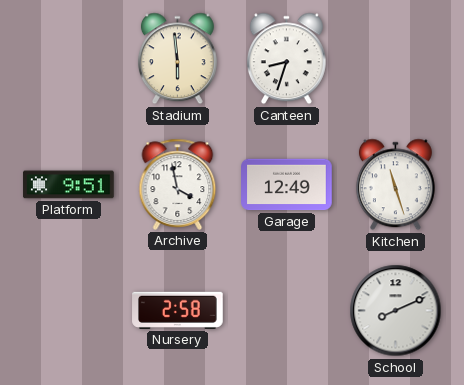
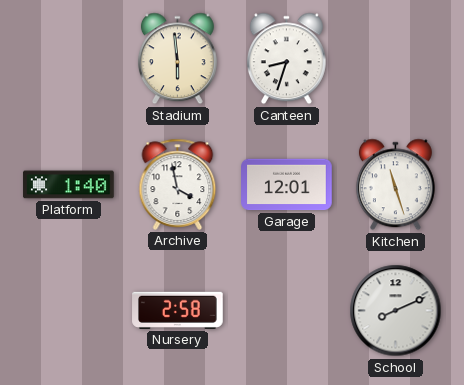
Platform: 9:51 -> 1:40
Garage: 12:49 -> 12:01
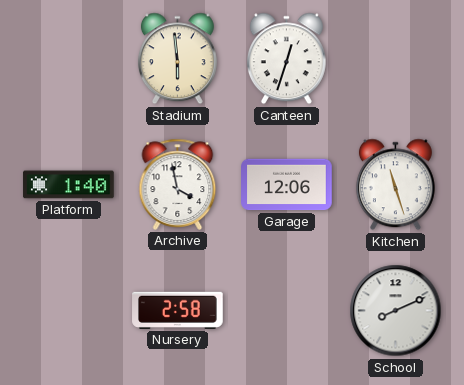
Canteen: 8:33 -> 12:33
Garage: 12:01 -> 12:06
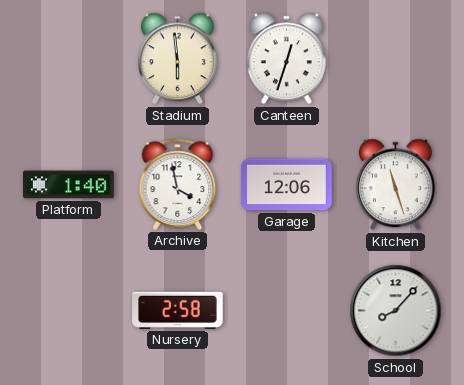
School: 8:11 -> 8:07
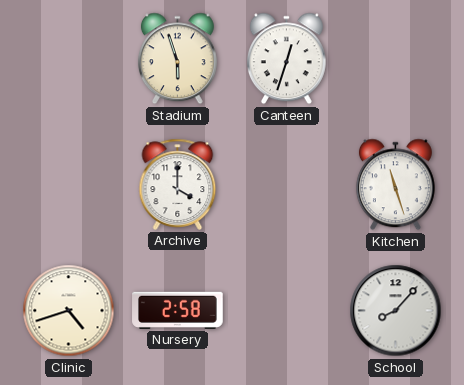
Stadium: 5:59 -> 5:57
Platform: 1:40 -> none
Archive: 3:58 -> 4:00
Garage: 12:06 -> none
Clinic: none -> 4:42
